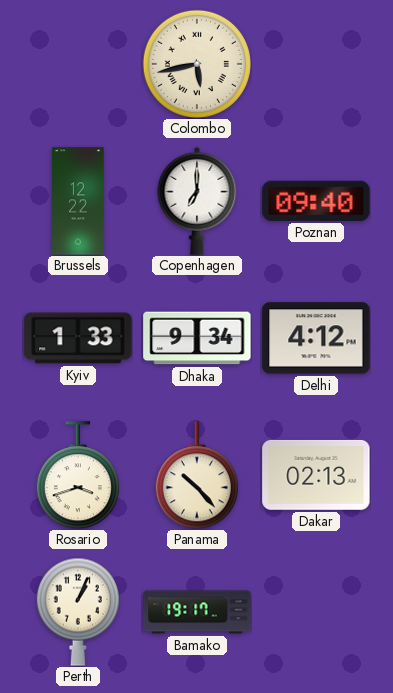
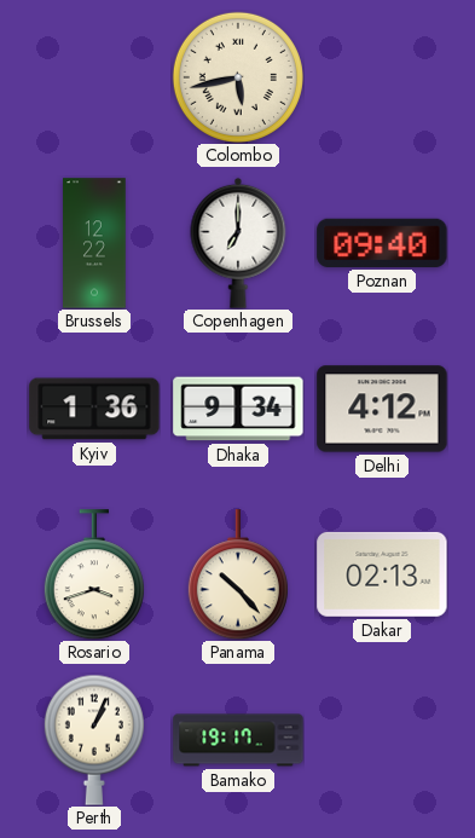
Kyiv: 1:33 -> 1:36
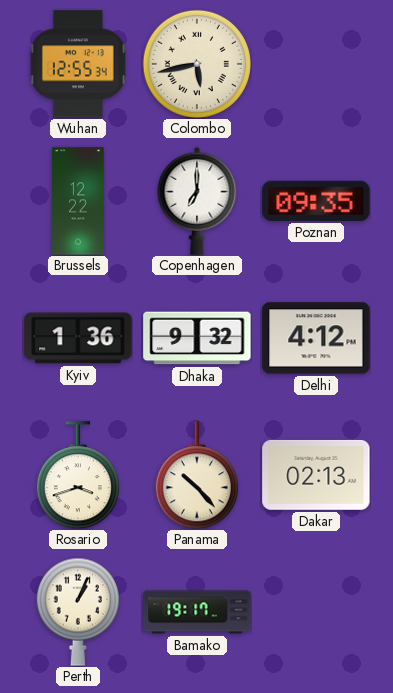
Wuhan: none -> 12:55
Poznan: 09:40 -> 09:35
Dhaka: 9:34 -> 9:32
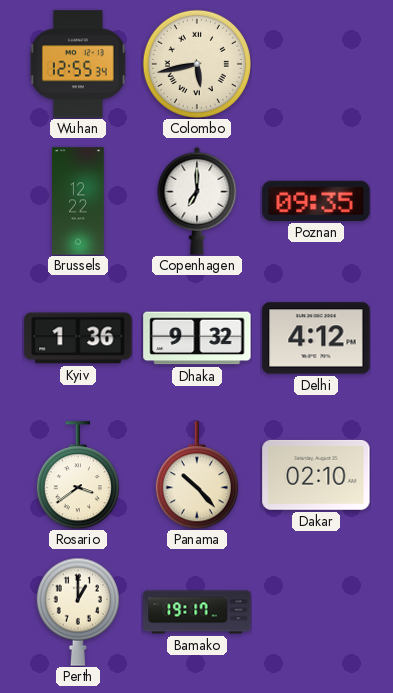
Rosario: 3:42 -> 3:39
Dakar: 02:13 -> 02:10
Perth: 1:04 -> 1:00
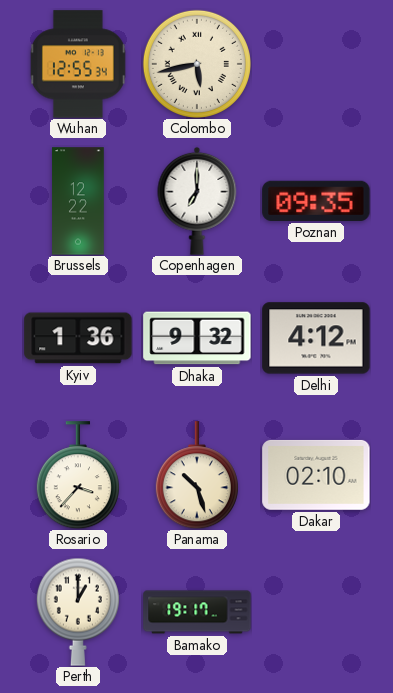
Rosario: 3:39 -> 3:37
Panama: 10:23 -> 10:27
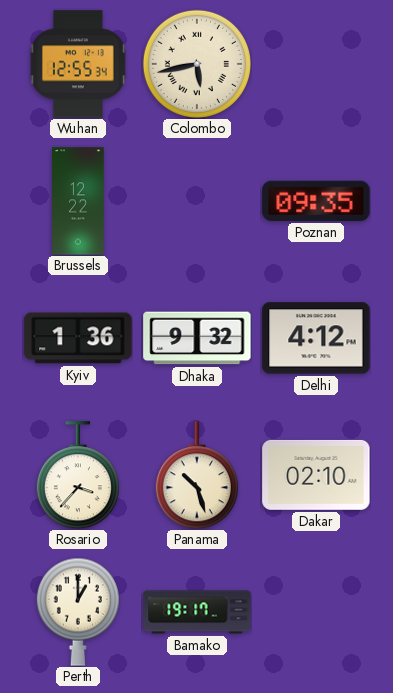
Copenhagen: 7:00 -> none
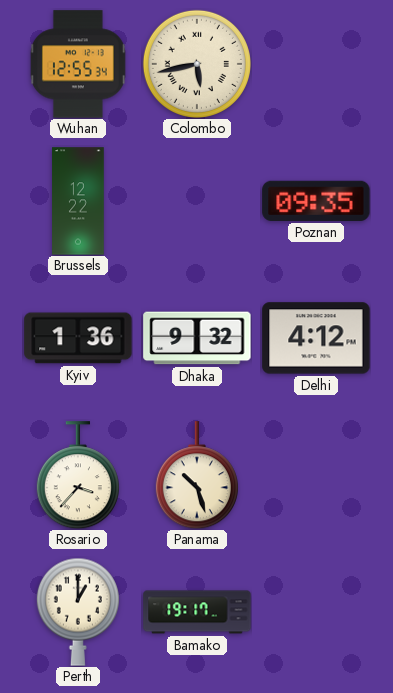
Dakar: 02:10 -> none
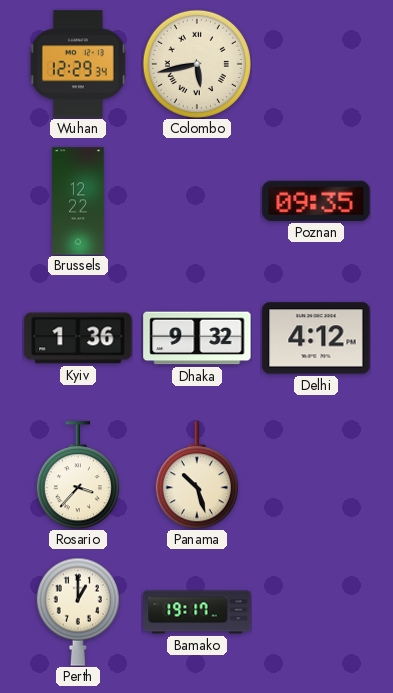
Wuhan: 12:55 -> 12:29
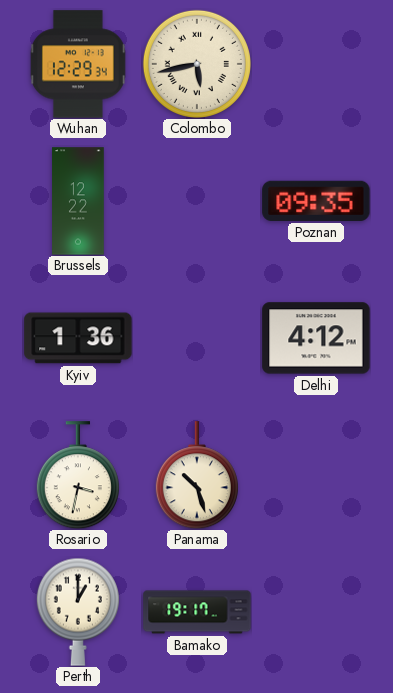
Dhaka: 9:32 -> none
Rosario: 3:37 -> 3:32
